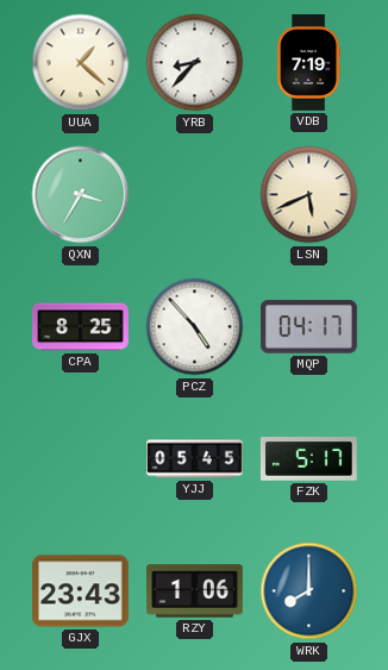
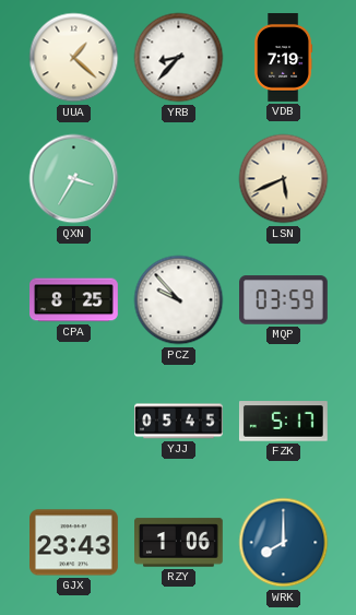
PCZ: 4:53 -> 9:53
MQP: 04:17 -> 03:59
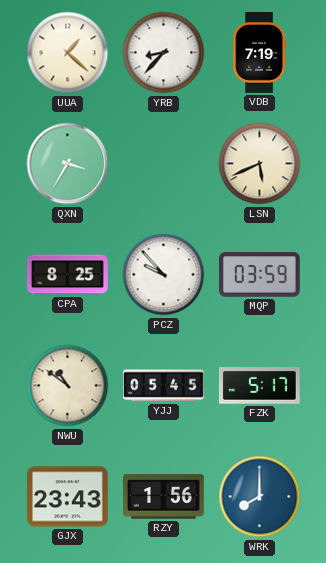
NWU: none -> 10:51
RZY: 1:06 -> 1:56
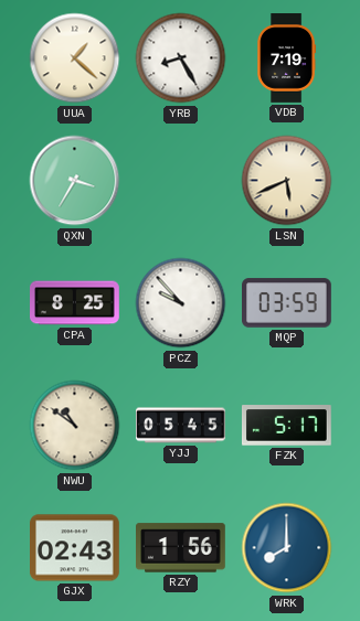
YRB: 8:37 -> 8:25
GJX: 23:43 -> 02:43
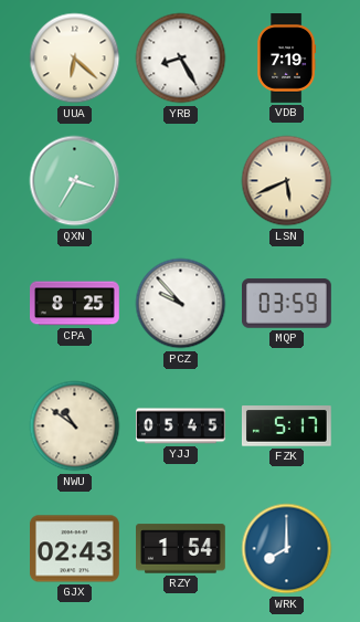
UUA: 1:22 -> 6:22
RZY: 1:56 -> 1:54
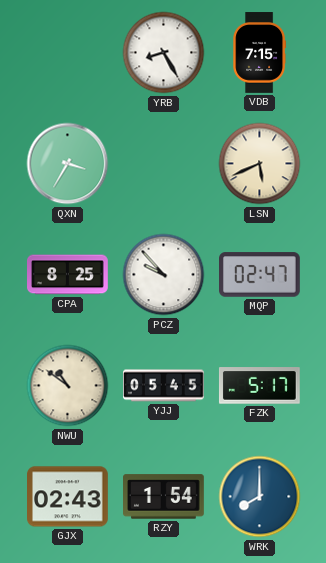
UUA: 6:22 -> none
VDB: 7:19 -> 7:15
MQP: 03:59 -> 02:47
